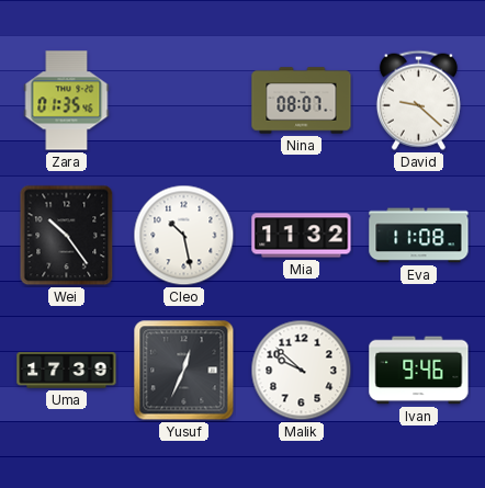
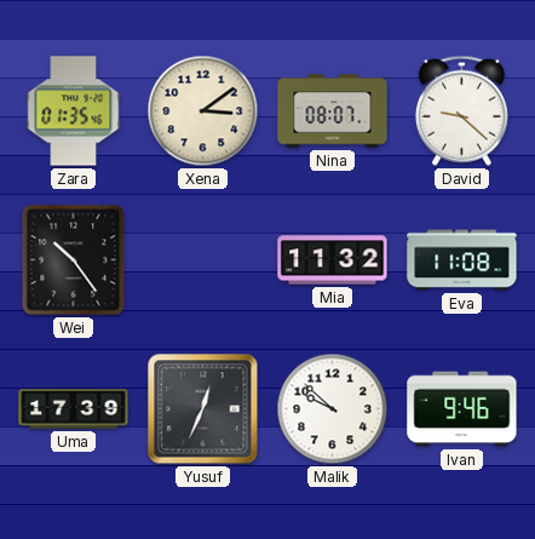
Xena: none -> 3:09
Cleo: 10:28 -> none
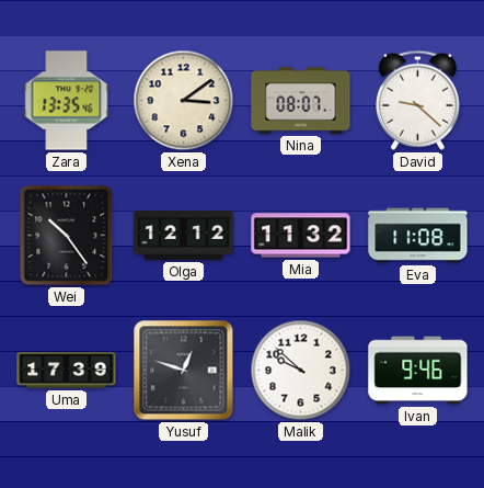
Zara: 01:35 -> 13:35
Olga: none -> 12:12
Yusuf: 12:34 -> 12:48
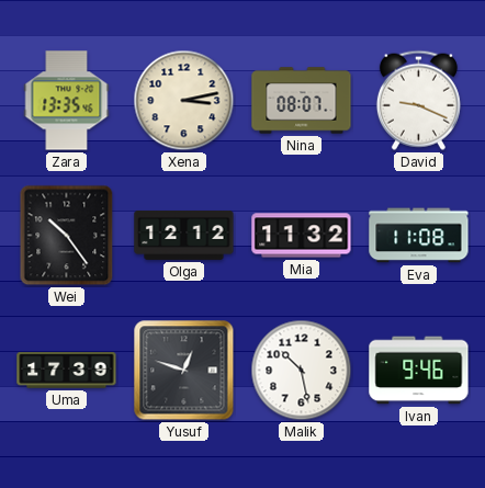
Xena: 3:09 -> 3:13
David: 9:22 -> 9:19
Malik: 9:52 -> 10:28
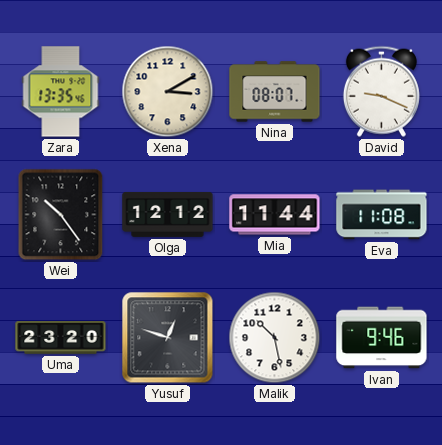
Xena: 3:13 -> 3:10
Mia: 11:32 -> 11:44
Uma: 17:39 -> 23:20
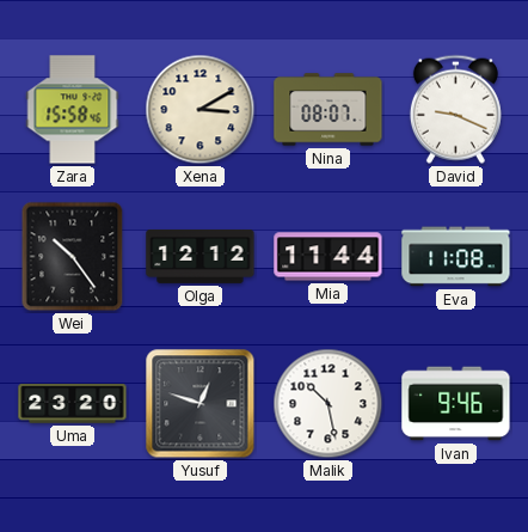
Zara: 13:35 -> 15:58
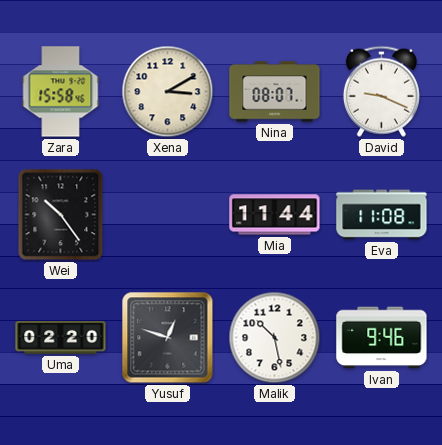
Olga: 12:12 -> none
Uma: 23:20 -> 02:20
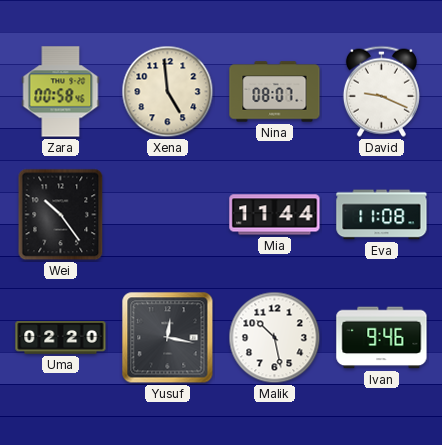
Zara: 15:58 -> 00:58
Xena: 3:10 -> 4:59
Yusuf: 12:48 -> 12:17
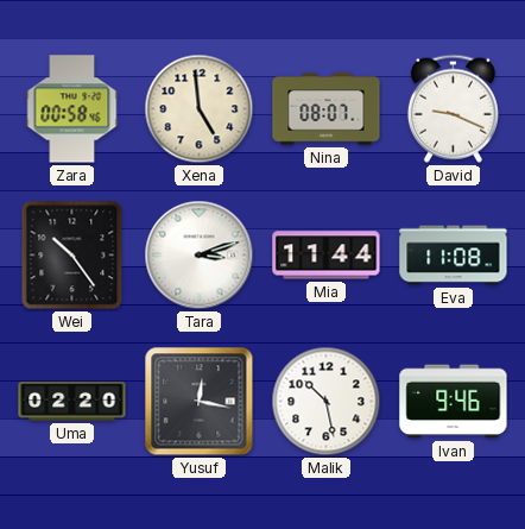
Tara: none -> 3:12
